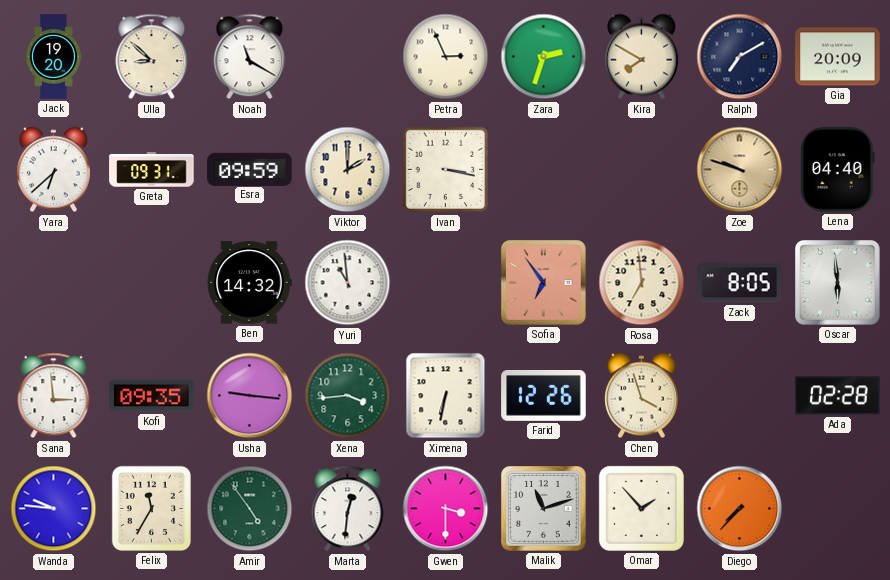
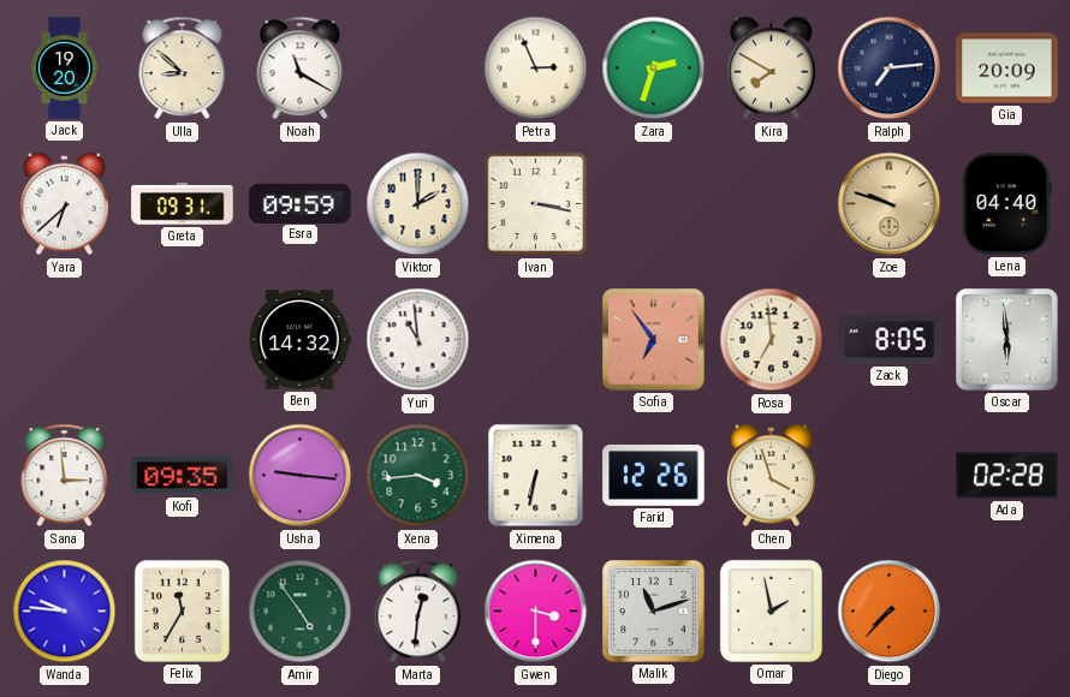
Ralph: 7:10 -> 7:14
Omar: 1:53 -> 1:58
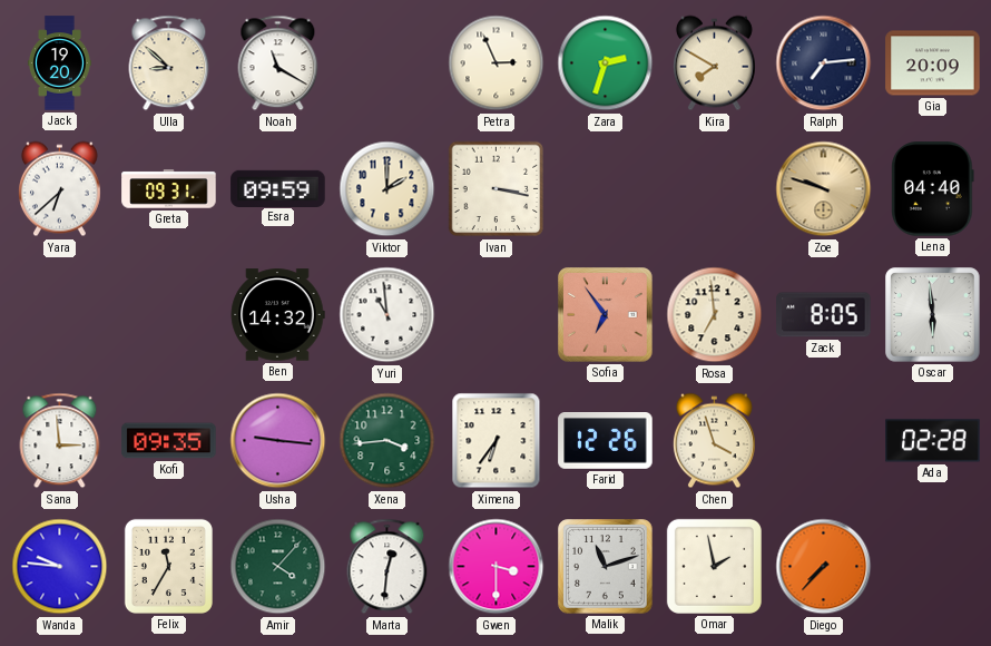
Ximena: 6:32 -> 6:36
Amir: 4:54 -> 4:07
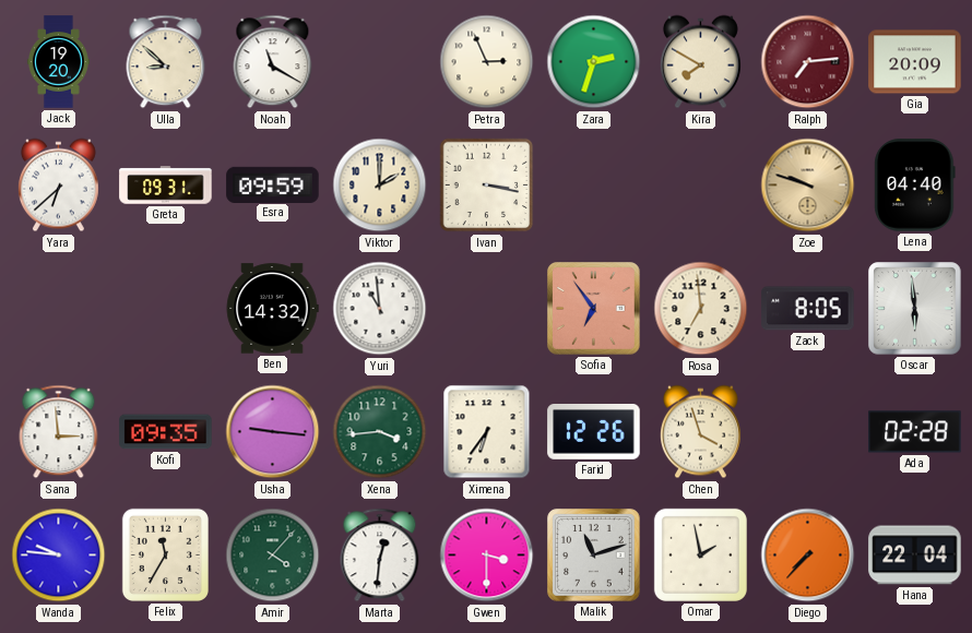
Ralph dial: navy -> burgundy
Hana: none -> 22:04
